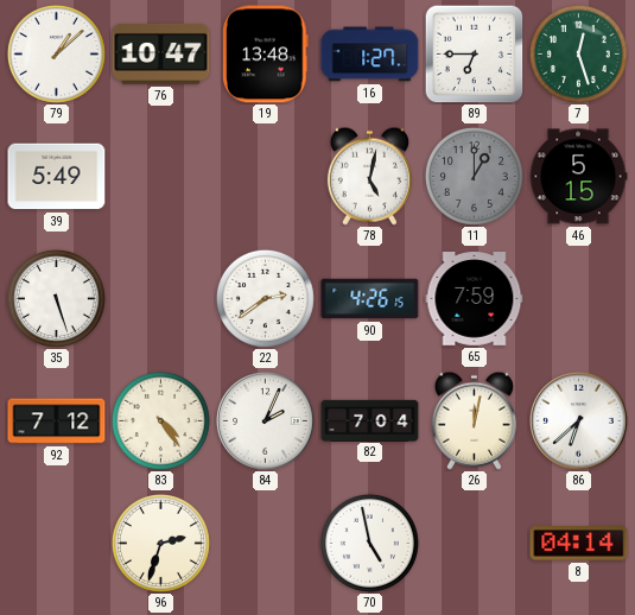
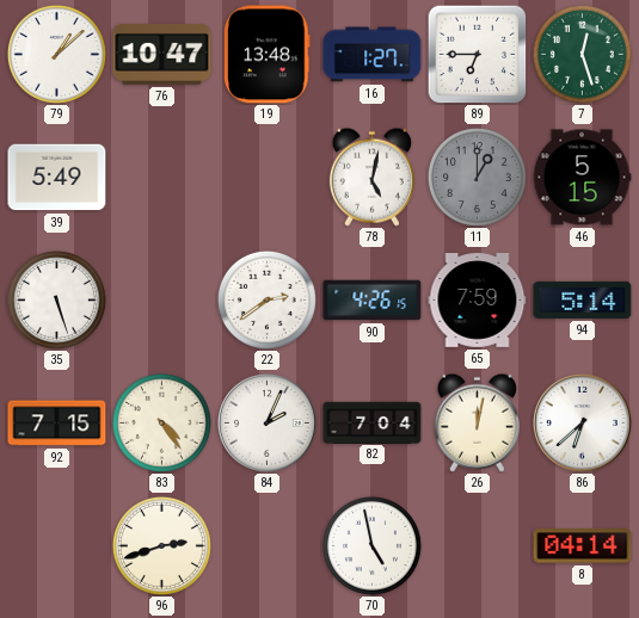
94: none -> 5:14
92: 7:12 -> 7:15
96: 2:33 -> 2:42
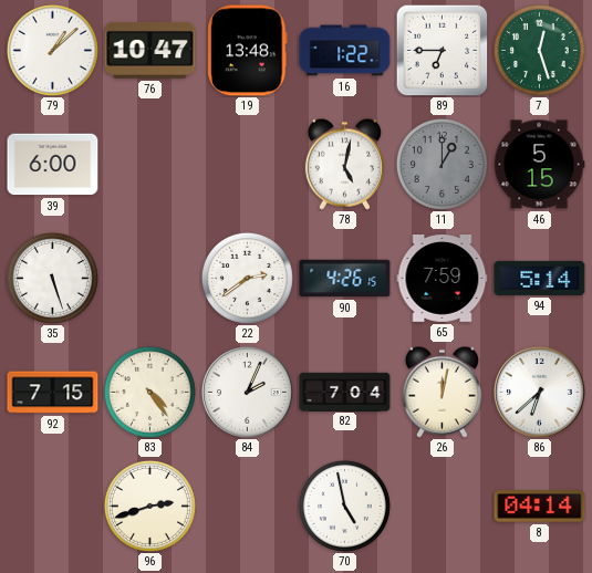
16: 1:27 -> 1:22
39: 5:49 -> 6:00
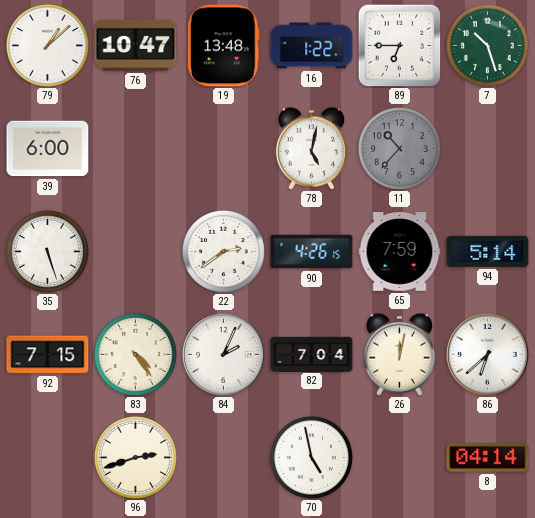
7: 12:27 -> 10:27
11: 1:00 -> 10:37
46: 5:15 -> none
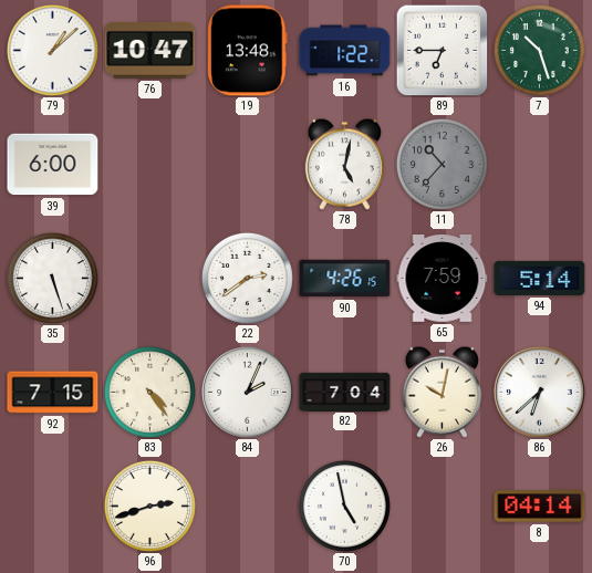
26: 12:02 -> 10:02
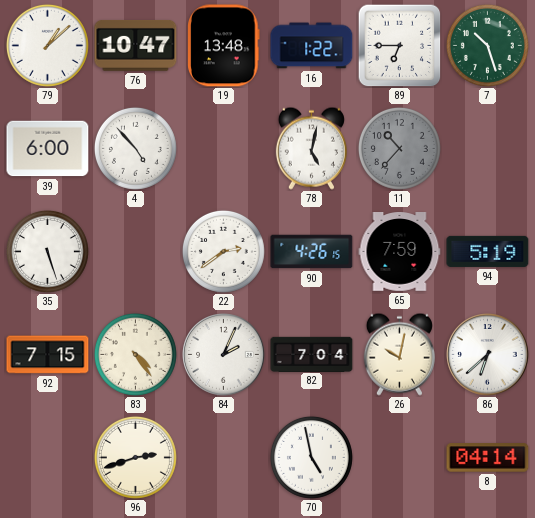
4: none -> 4:53
94: 5:14 -> 5:19
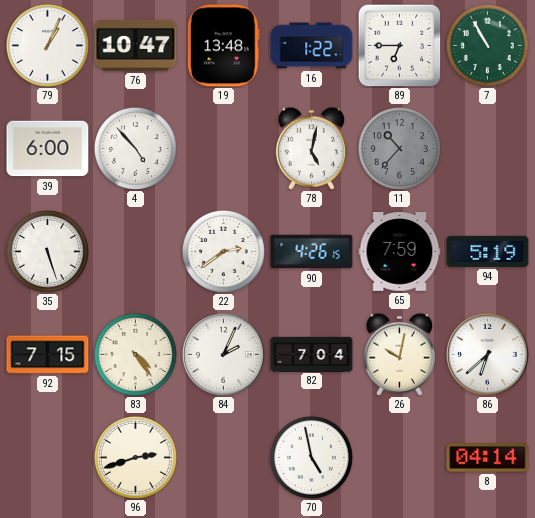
79: 1:08 -> 1:04
7: 10:27 -> 10:55
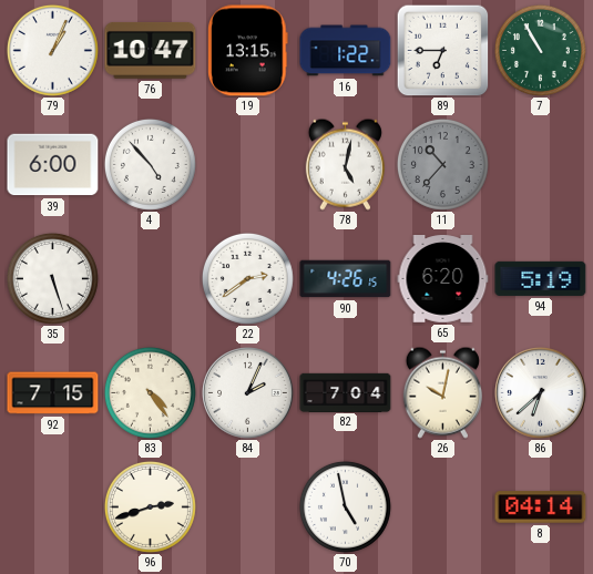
19: 13:48 -> 13:15
65: 7:59 -> 6:20
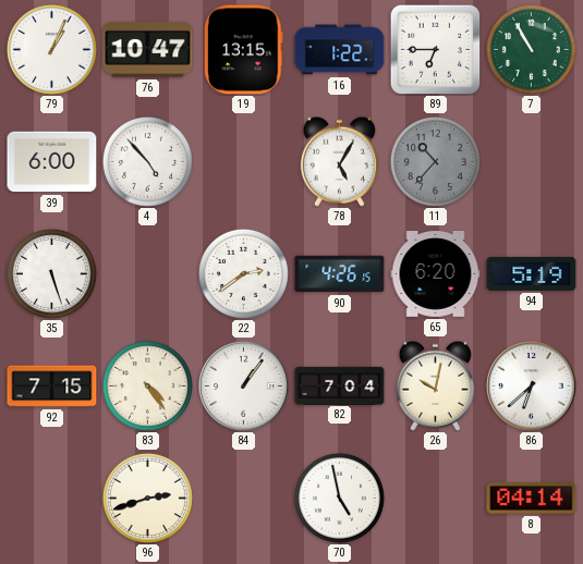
78: 5:02 -> 5:05
84: 2:04 -> 1:06
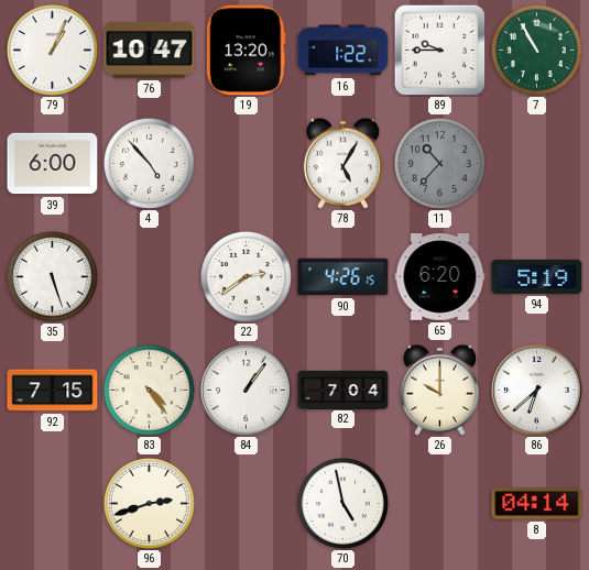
19: 13:15 -> 13:20
89: 6:45 -> 9:45
26: 10:02 -> 10:00
